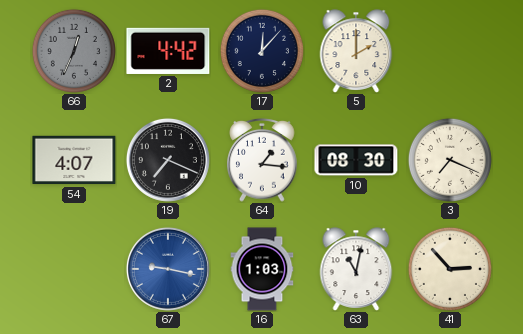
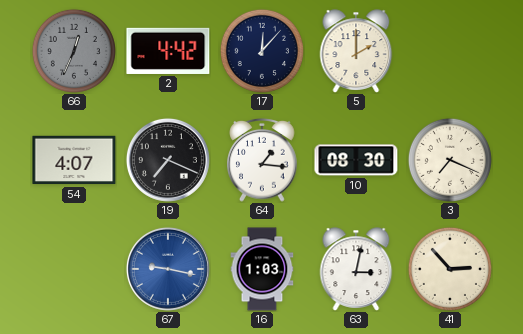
63: 11:02 -> 3:02
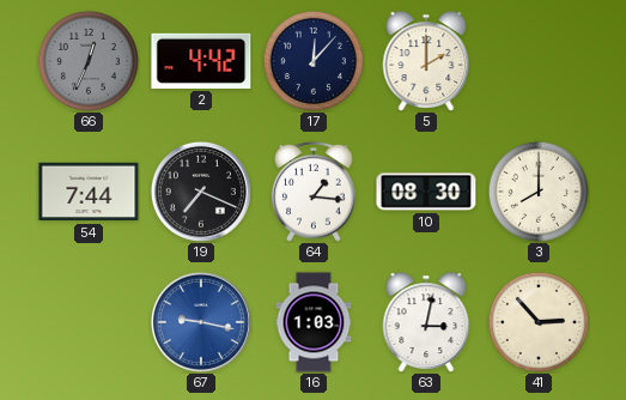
54: 4:07 -> 7:44
3: 7:19 -> 8:00
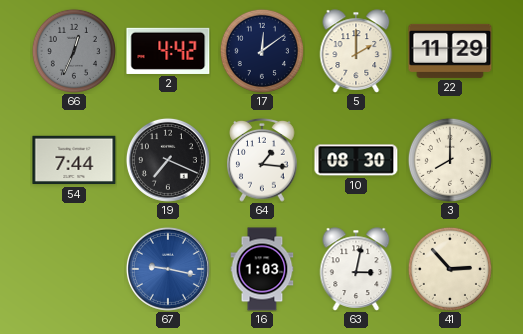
17: 12:07 -> 12:09
22: none -> 11:29
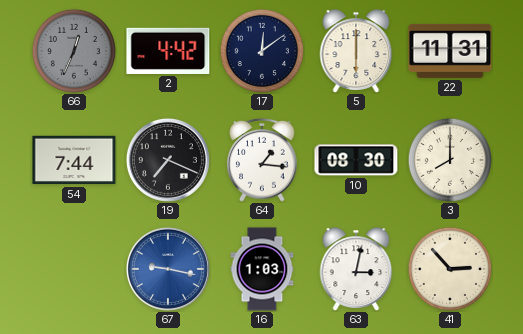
5: 2:00 -> 6:00
22: 11:29 -> 11:31
